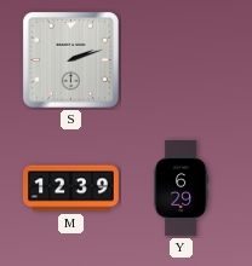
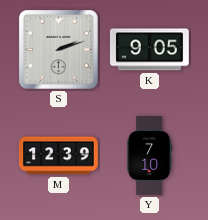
K: none -> 9:05
Y: 6:29 -> 7:10
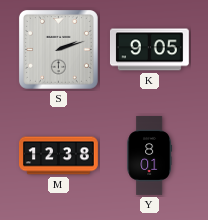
M: 12:39 -> 12:38
Y: 7:10 -> 8:01
